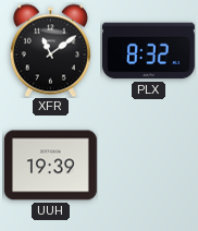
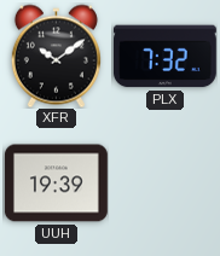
XFR: 11:09 -> 10:09
PLX: 8:32 -> 7:32
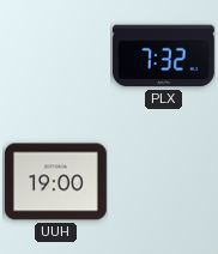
XFR: 10:09 -> none
UUH: 19:39 -> 19:00
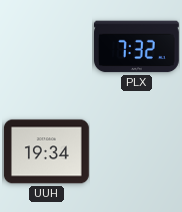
UUH: 19:00 -> 19:34
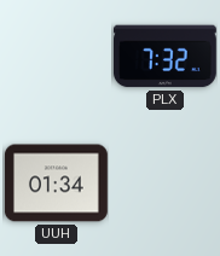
UUH: 19:34 -> 01:34
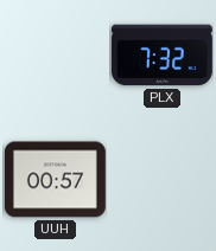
UUH: 01:34 -> 00:57
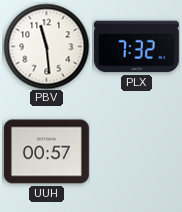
PBV: none -> 11:29
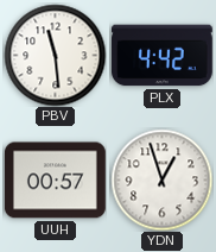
PLX: 7:32 -> 4:42
YDN: none -> 12:57
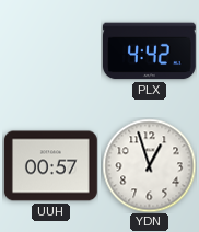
PBV: 11:29 -> none
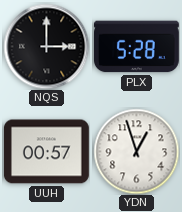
NQS: none -> 3:00
PLX: 4:42 -> 5:28
